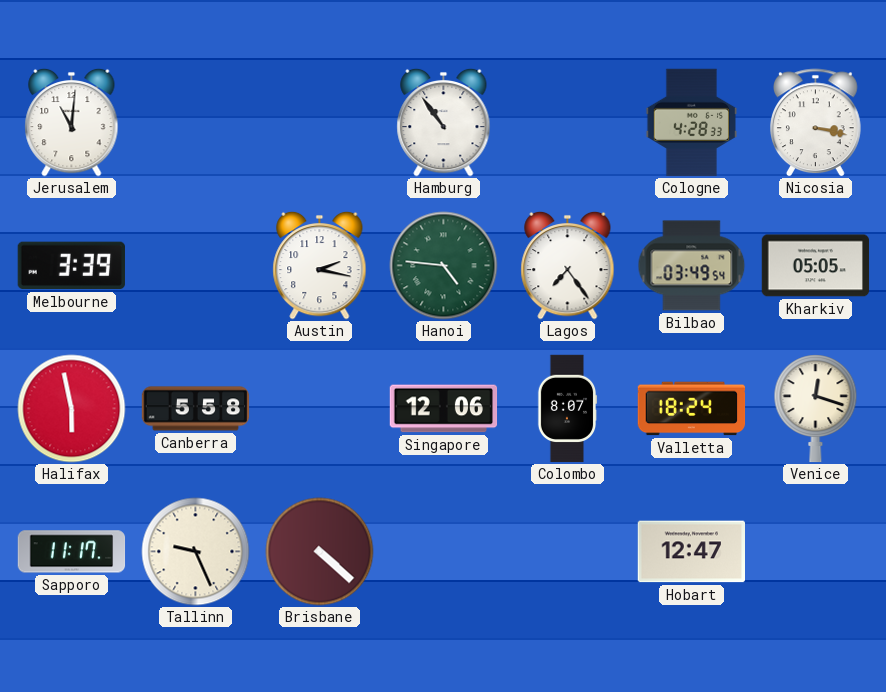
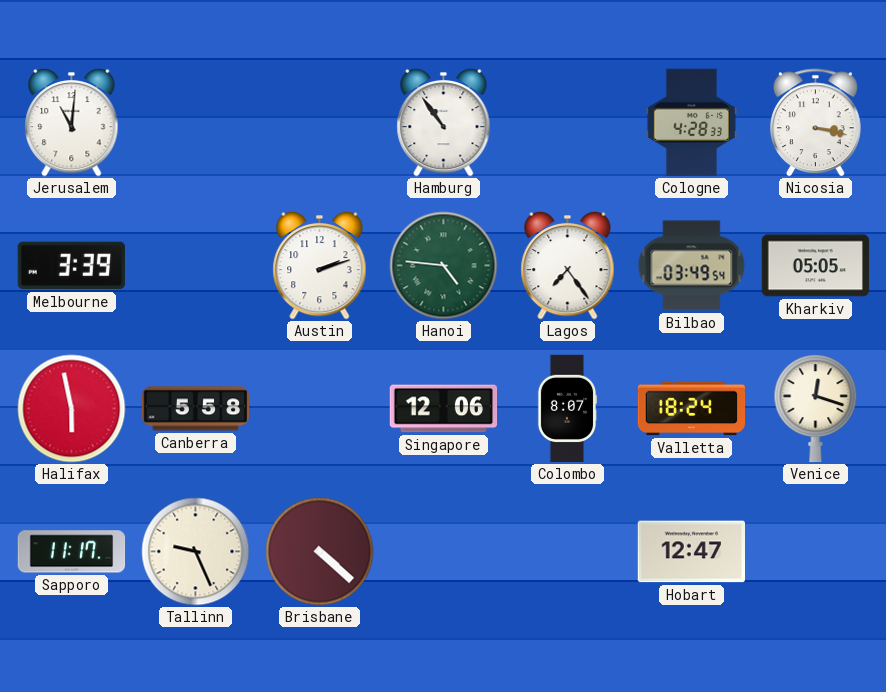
Austin: 2:17 -> 2:12
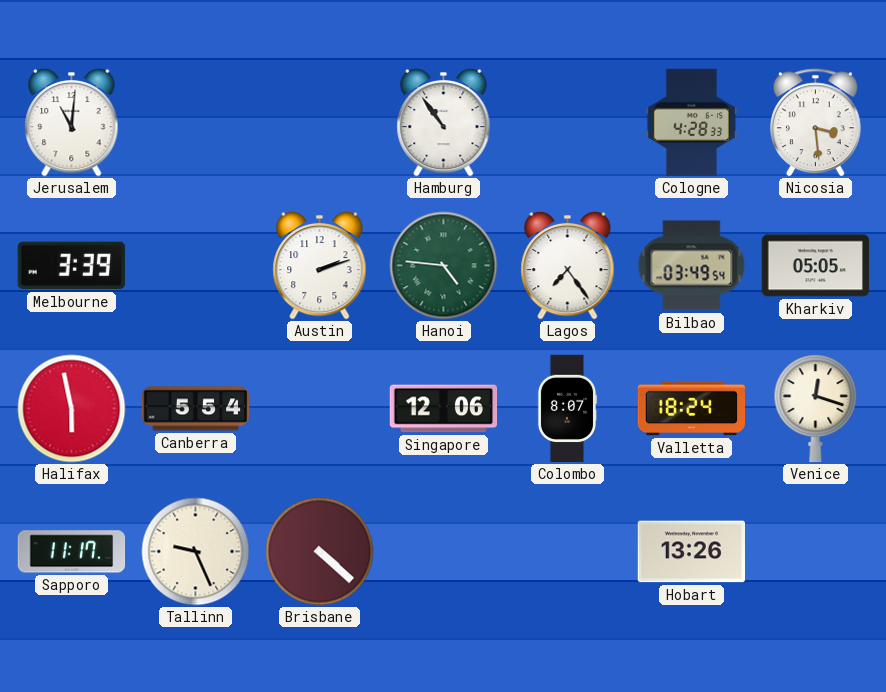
Nicosia: 3:17 -> 3:29
Canberra: 5:58 -> 5:54
Hobart: 12:47 -> 13:26
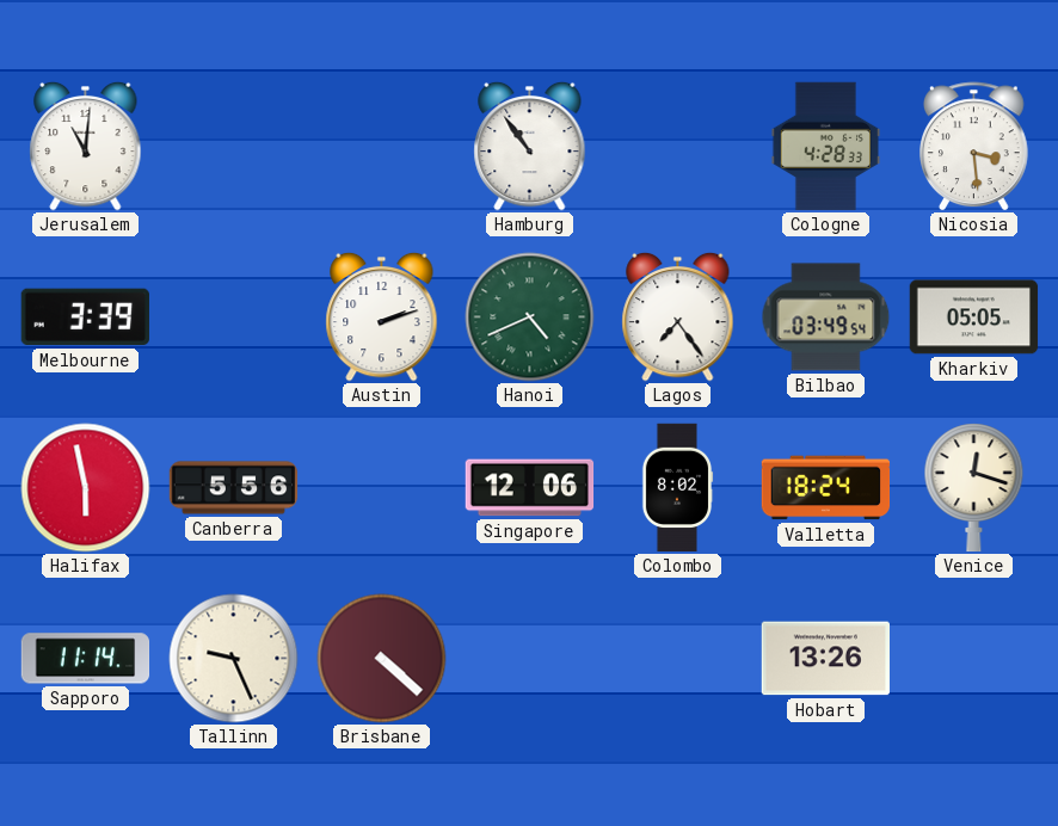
Hanoi: 4:46 -> 4:41
Canberra: 5:54 -> 5:56
Colombo: 8:07 -> 8:02
Sapporo: 11:17 -> 11:14
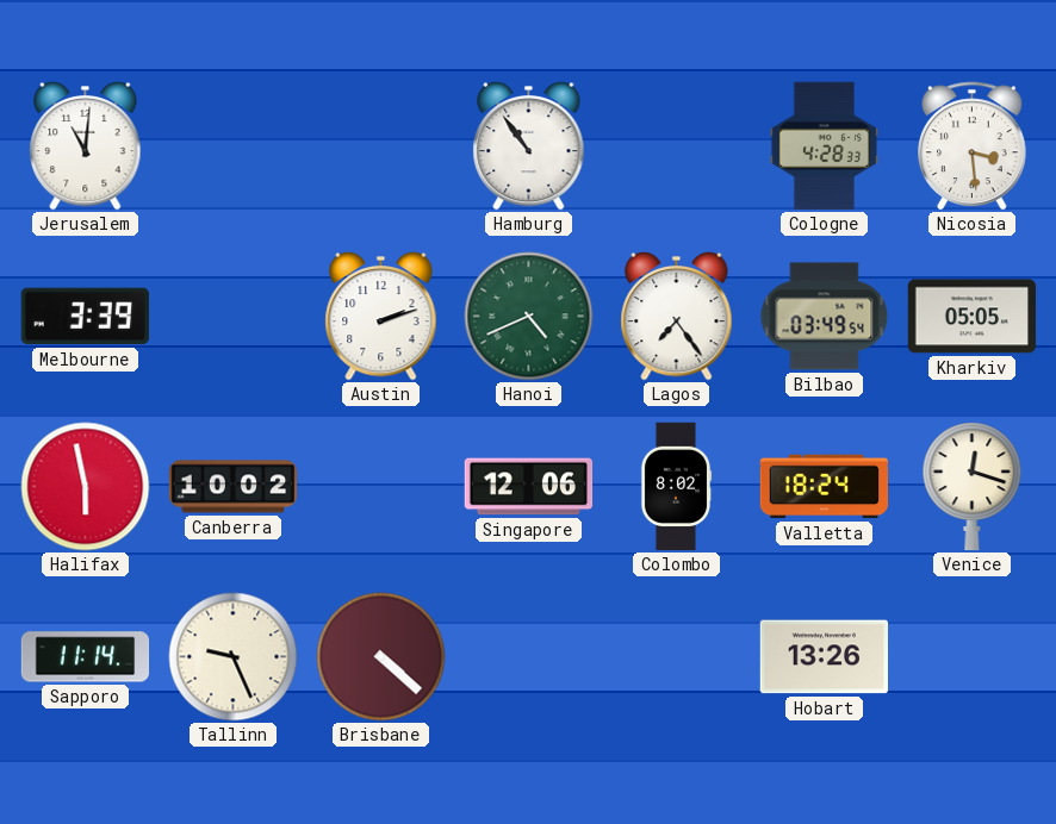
Canberra: 5:56 -> 10:02
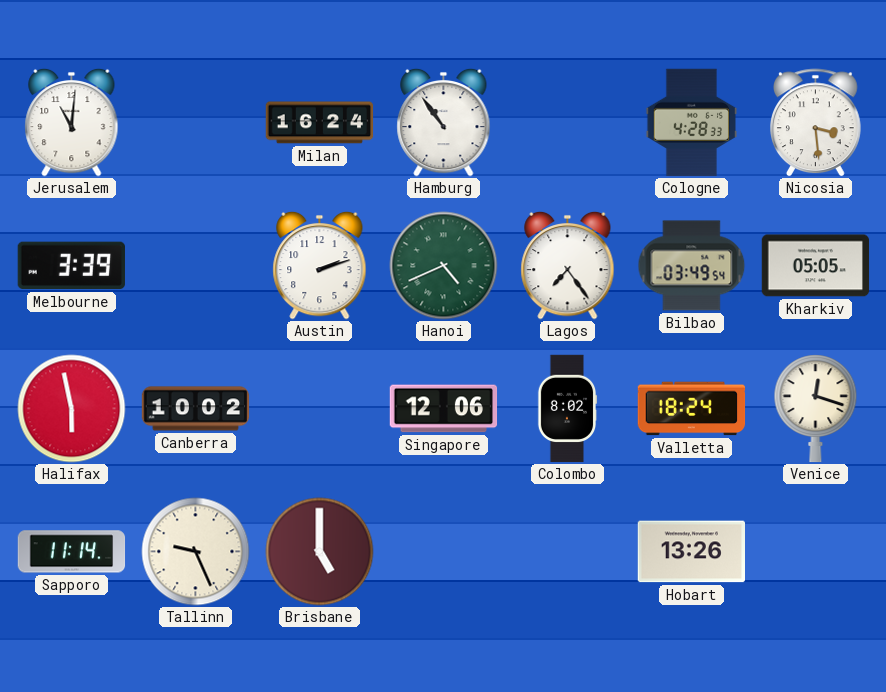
Milan: none -> 16:24
Brisbane: 4:22 -> 5:00
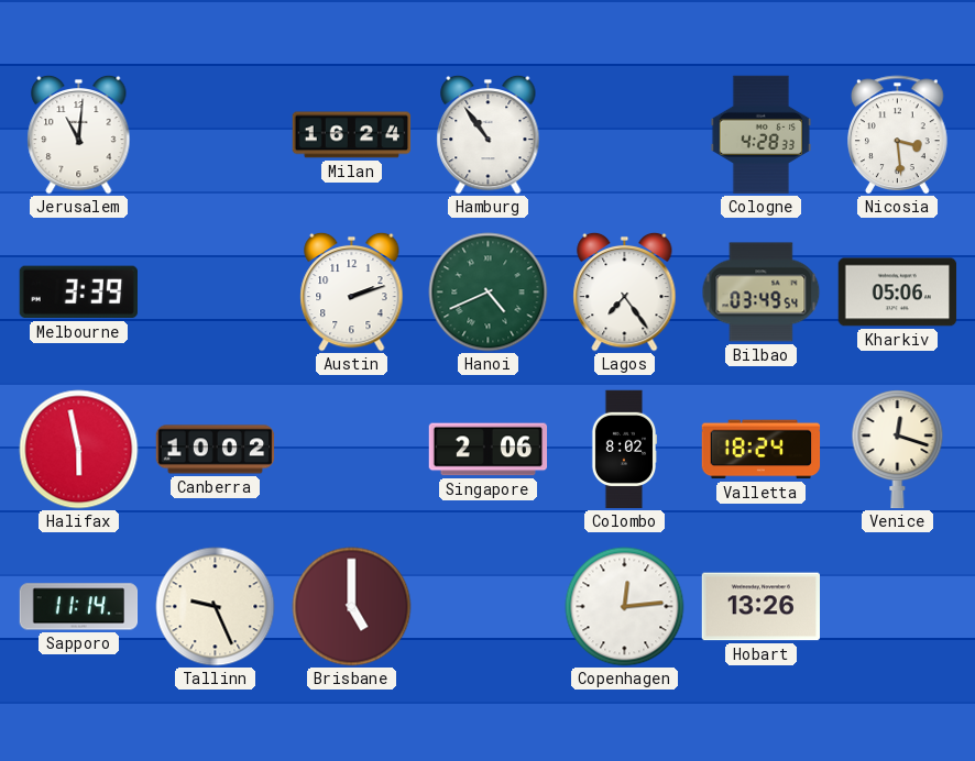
Kharkiv: 05:05 -> 05:06
Singapore: 12:06 -> 2:06
Copenhagen: none -> 12:14
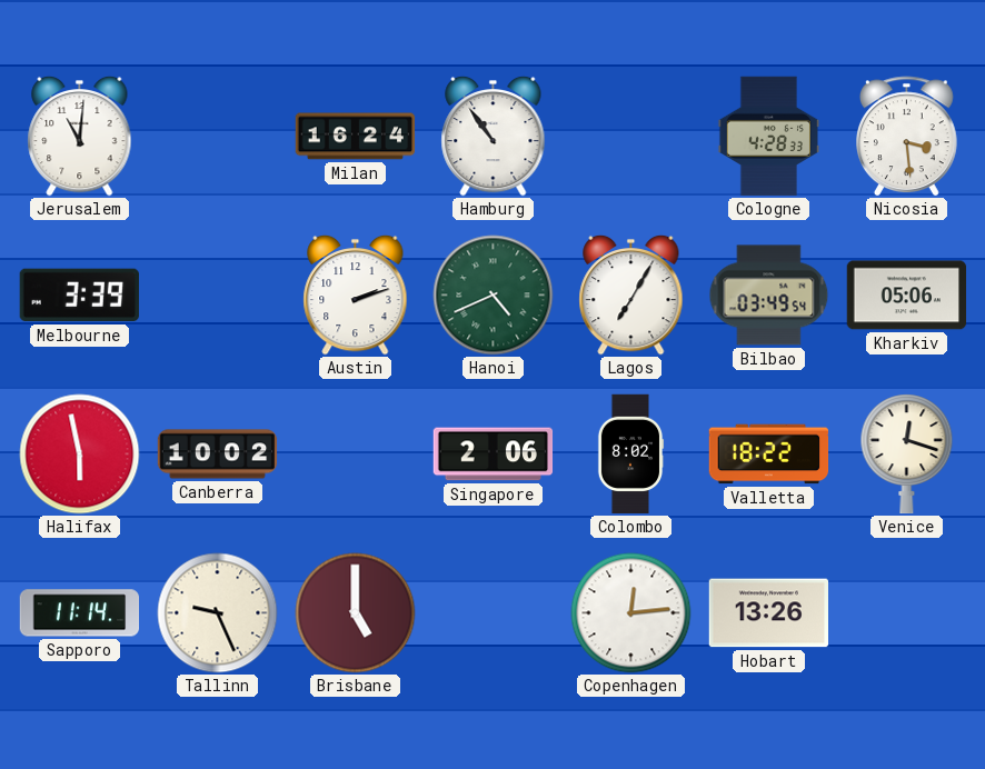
Lagos: 7:24 -> 7:05
Valletta: 18:24 -> 18:22
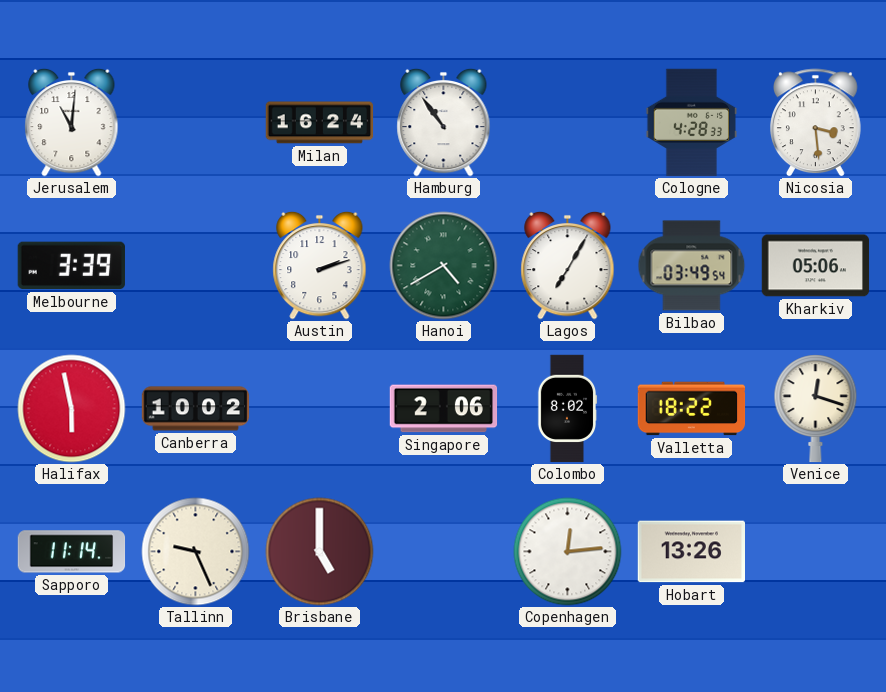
Hanoi: 4:41 -> 4:40
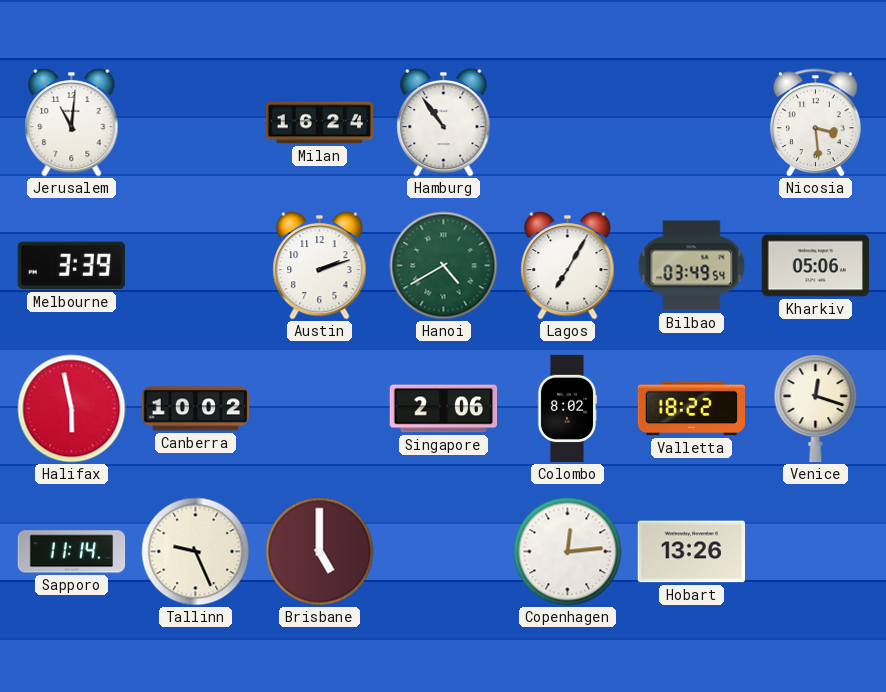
Cologne: 4:28 -> none
